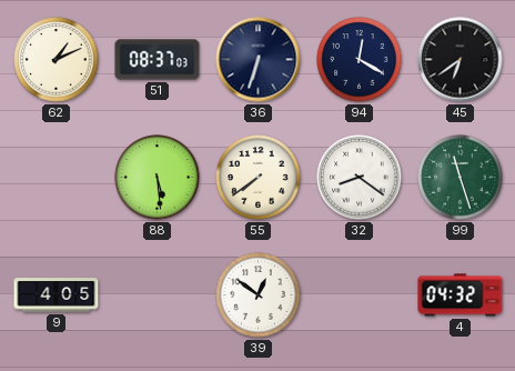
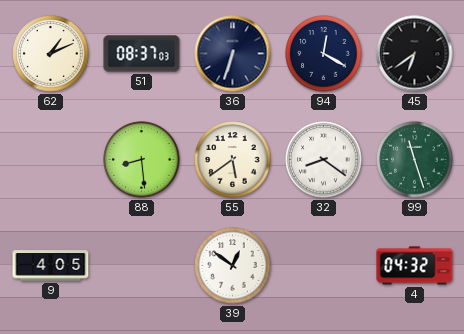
88: 5:29 -> 8:29
55: 7:39 -> 5:39
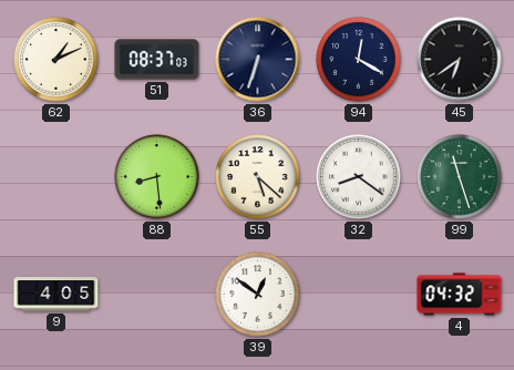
55: 5:39 -> 5:22
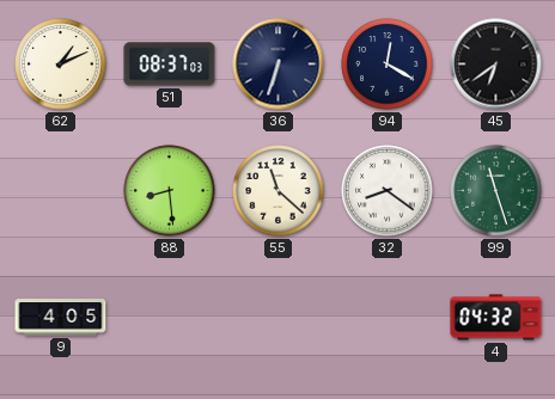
55: 5:22 -> 11:22
39: 12:51 -> none
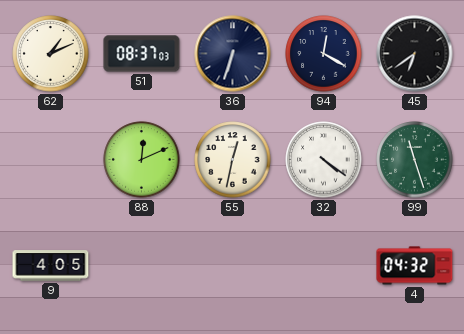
88: 8:29 -> 12:11
55: 11:22 -> 12:32
32: 8:21 -> 4:21
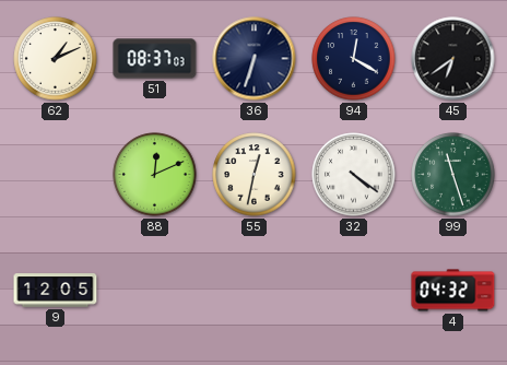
9: 4:05 -> 12:05
